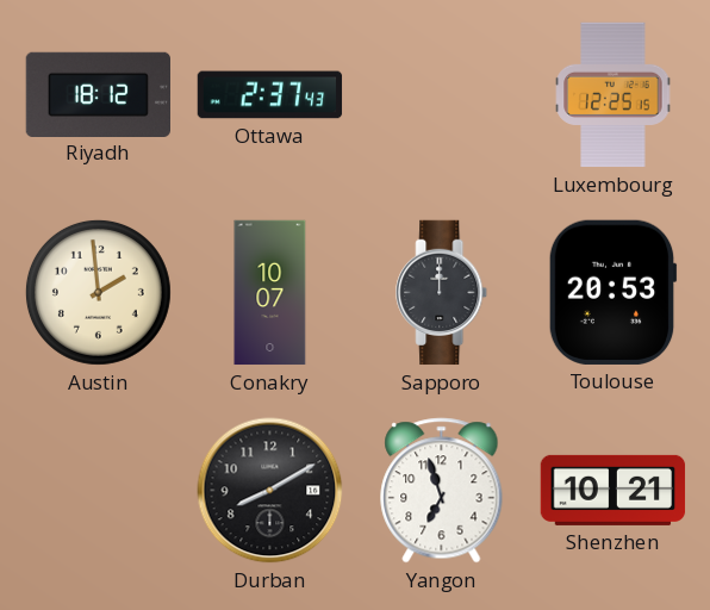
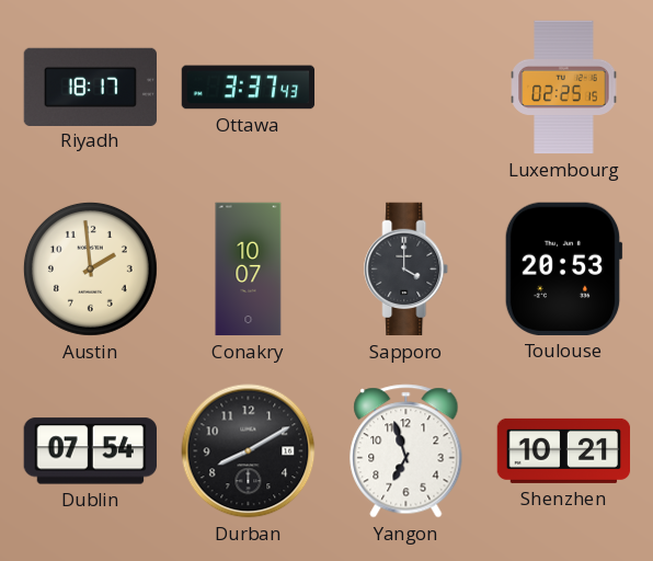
Riyadh: 18:12 -> 18:17
Ottawa: 2:37 -> 3:37
Luxembourg: 12:25 -> 02:25
Sapporo: 12:00 -> 4:00
Dublin: none -> 07:54
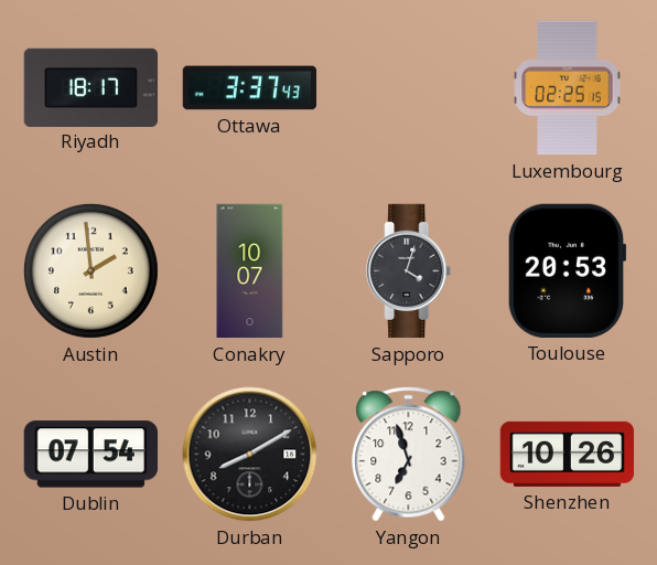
Sapporo: 4:00 -> 4:03
Shenzhen: 10:21 -> 10:26
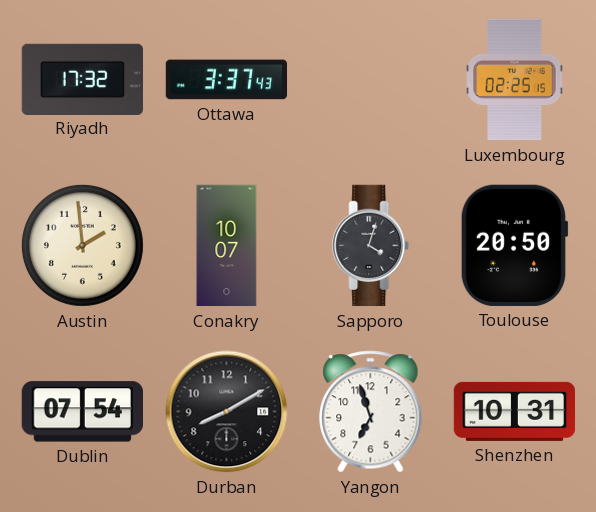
Riyadh: 18:17 -> 17:32
Toulouse: 20:53 -> 20:50
Shenzhen: 10:26 -> 10:31
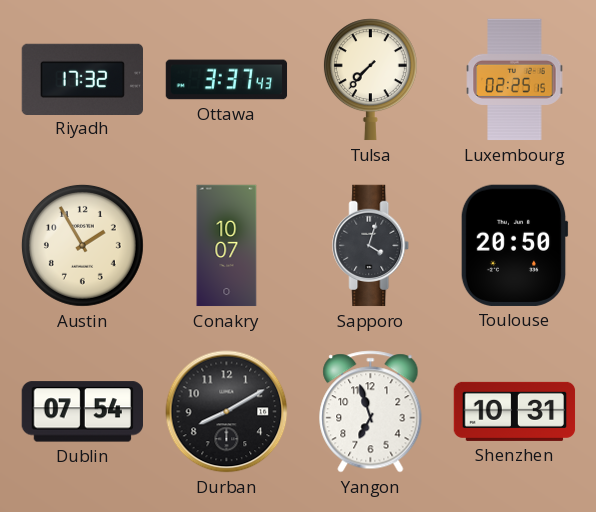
Tulsa: none -> 7:37
Austin: 1:59 -> 1:55
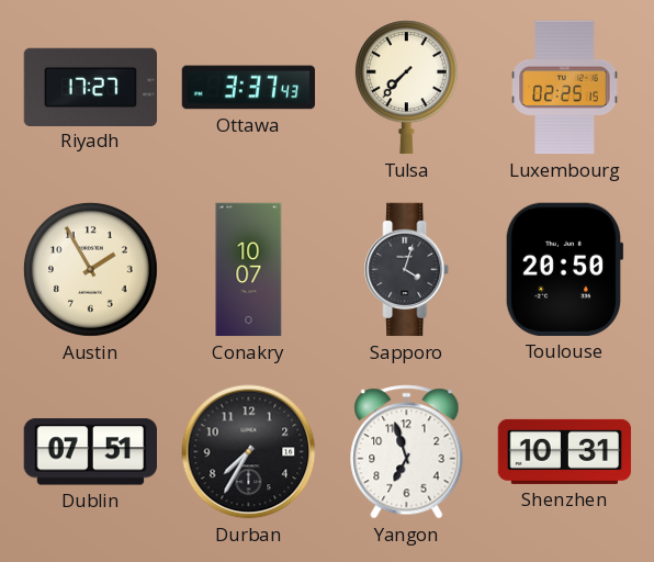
Riyadh: 17:32 -> 17:27
Dublin: 07:54 -> 07:51
Durban: 8:10 -> 7:35
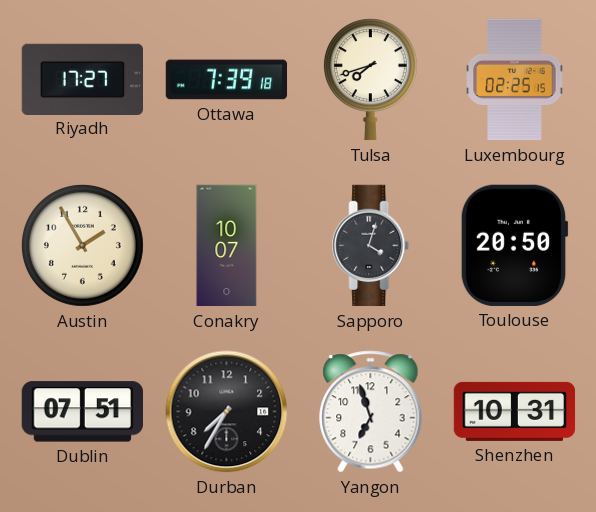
Ottawa: 3:37 -> 7:39
Tulsa: 7:37 -> 7:42
